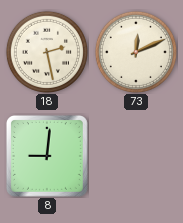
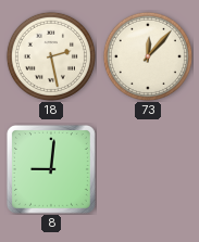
73: 12:11 -> 12:07
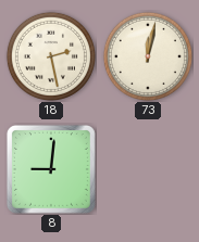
73: 12:07 -> 12:02
